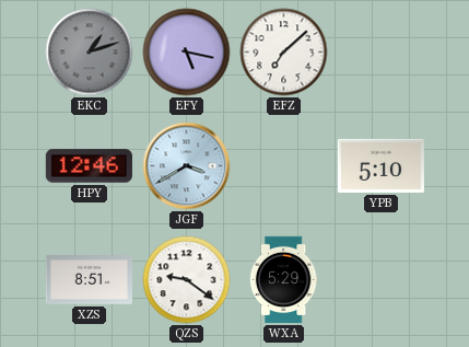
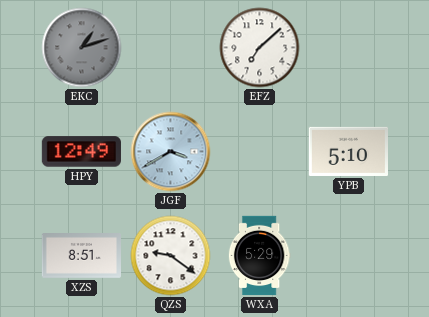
EFY: 5:17 -> none
HPY: 12:46 -> 12:49
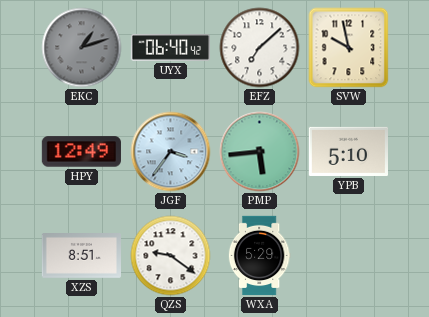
UYX: none -> 06:40
SVW: none -> 9:58
JGF: 3:40 -> 3:36
PMP: none -> 5:44
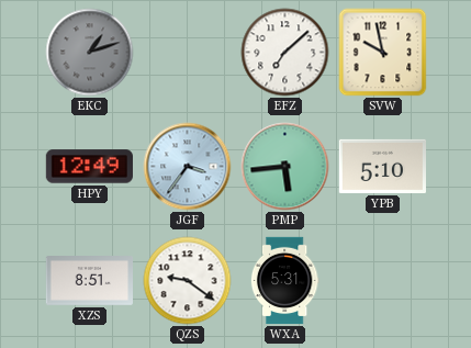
UYX: 06:40 -> none
WXA: 5:29 -> 5:31
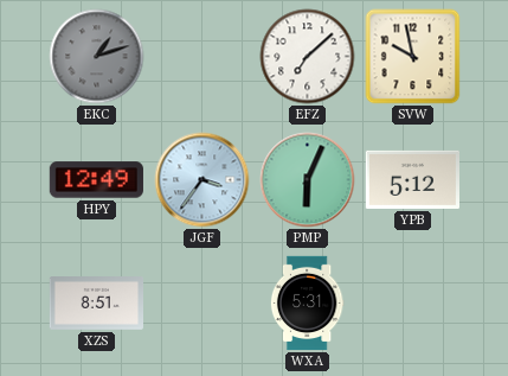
PMP: 5:44 -> 6:04
YPB: 5:10 -> 5:12
QZS: 9:21 -> none
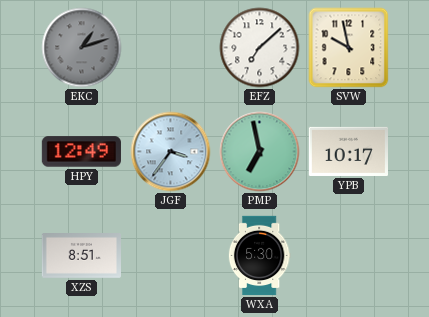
PMP: 6:04 -> 6:58
YPB: 5:12 -> 10:17
WXA: 5:31 -> 5:30
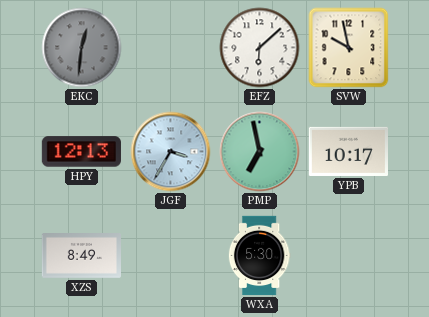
EKC: 1:12 -> 12:31
EFZ: 7:08 -> 6:08
HPY: 12:49 -> 12:13
JGF: 3:36 -> 3:35
XZS: 8:51 -> 8:49
